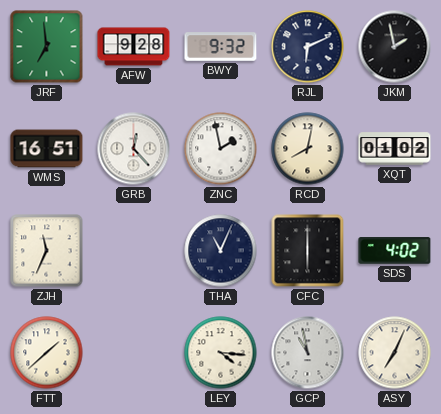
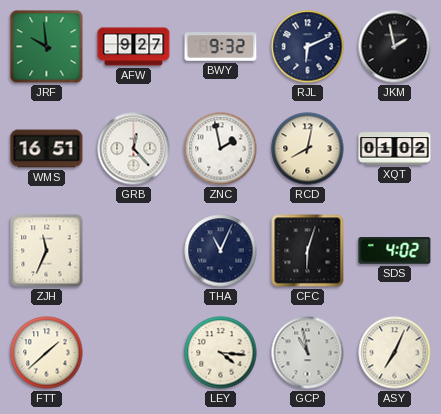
JRF: 6:59 -> 9:59
AFW: 9:28 -> 9:27
CFC: 6:00 -> 6:03
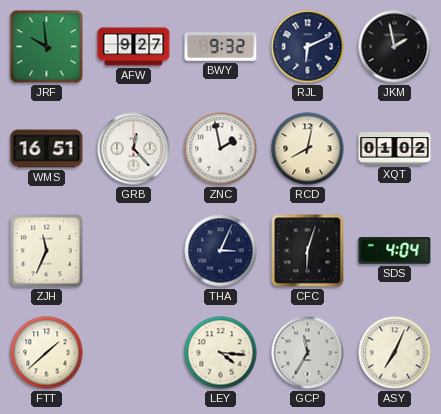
THA: 11:04 -> 3:04
SDS: 4:02 -> 4:04
GCP: 10:58 -> 11:35
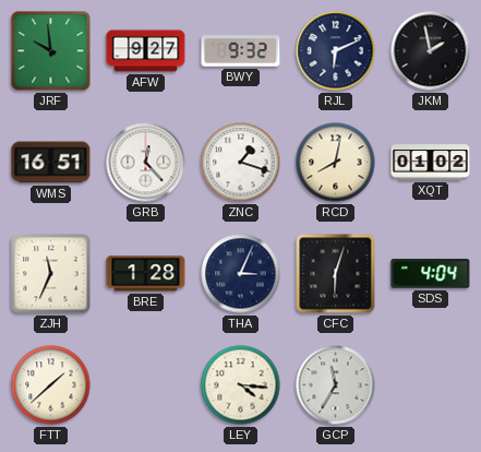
ZNC: 1:58 -> 1:18
BRE: none -> 1:28
ASY: 7:04 -> none
